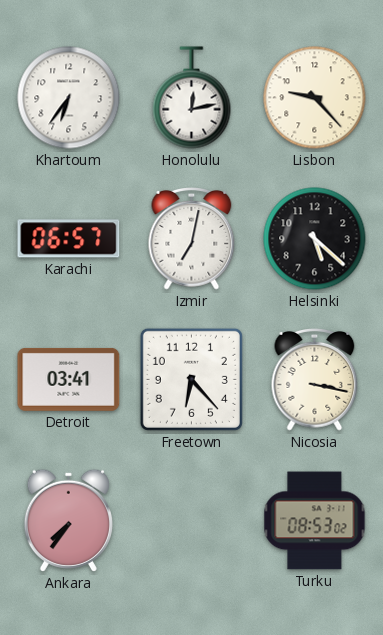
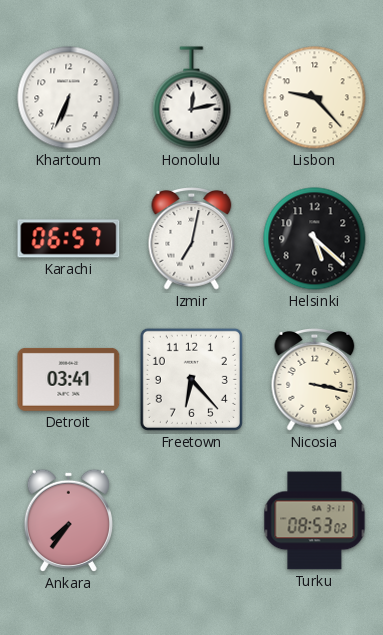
Khartoum: 6:36 -> 6:34
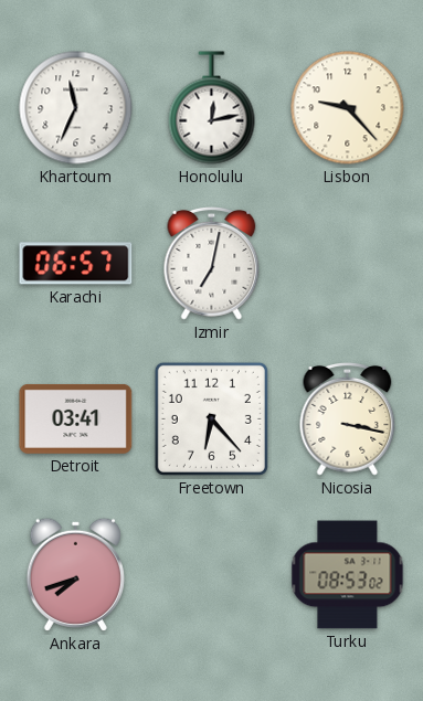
Khartoum: 6:34 -> 11:34
Helsinki: 5:22 -> none
Ankara: 7:36 -> 7:42
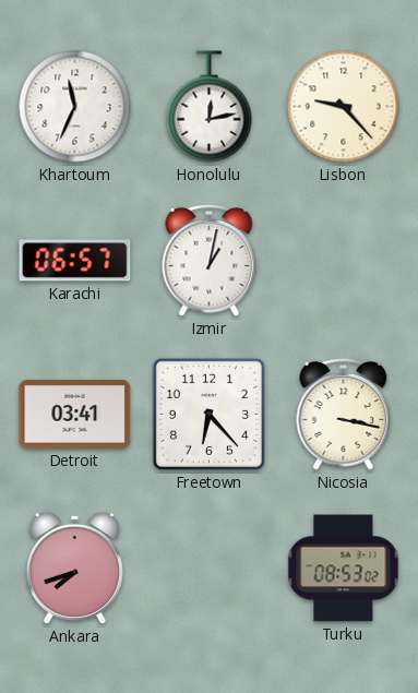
Izmir: 7:02 -> 1:02
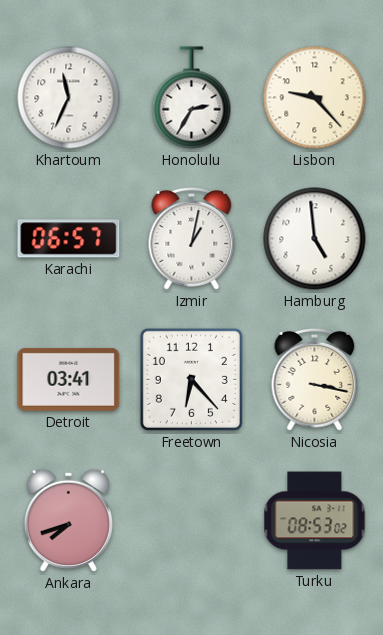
Honolulu: 12:13 -> 2:35
Hamburg: none -> 4:59
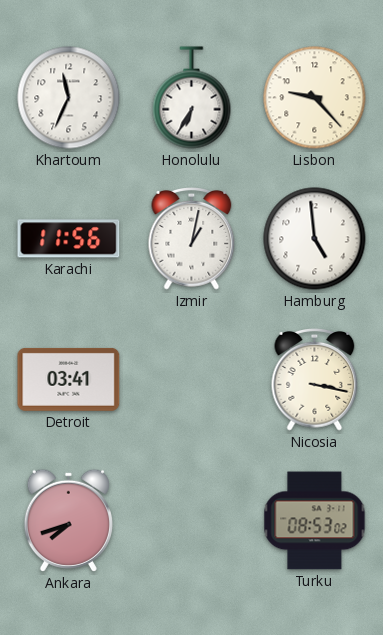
Honolulu: 2:35 -> 6:35
Karachi: 06:57 -> 11:56
Freetown: 6:23 -> none
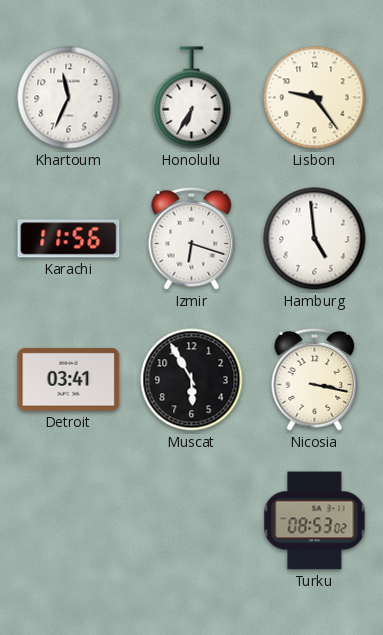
Lisbon: 9:23 -> 9:24
Izmir: 1:02 -> 6:18
Muscat: none -> 5:55
Ankara: 7:42 -> none
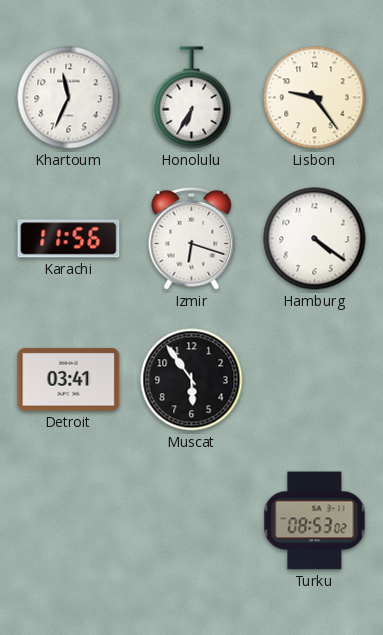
Hamburg: 4:59 -> 4:21
Muscat: 5:55 -> 5:54
Nicosia: 3:17 -> none
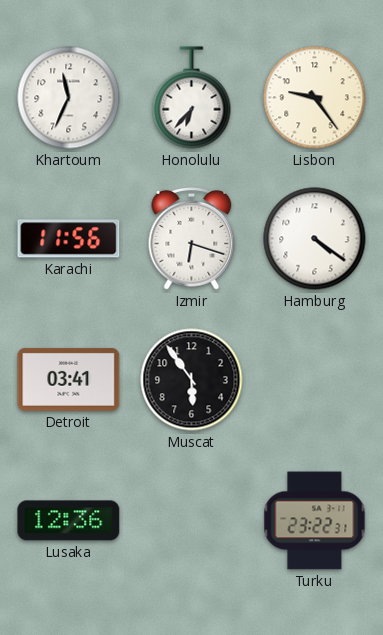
Honolulu: 6:35 -> 6:37
Lusaka: none -> 12:36
Turku: 08:53 -> 23:22
